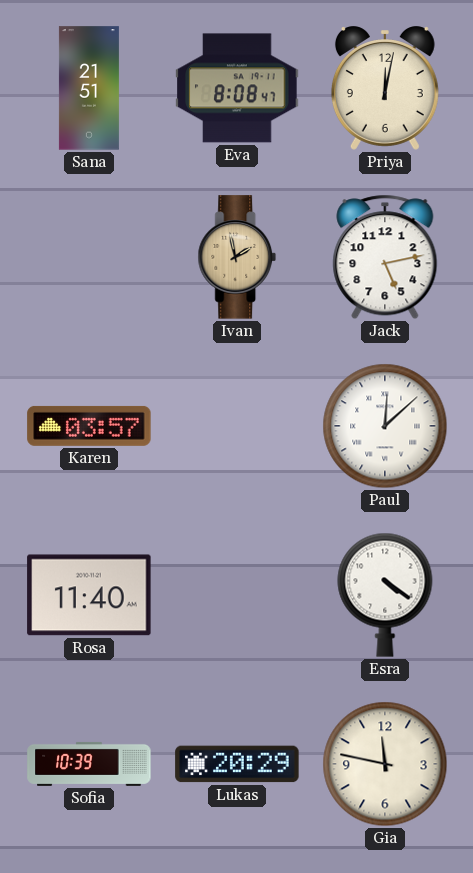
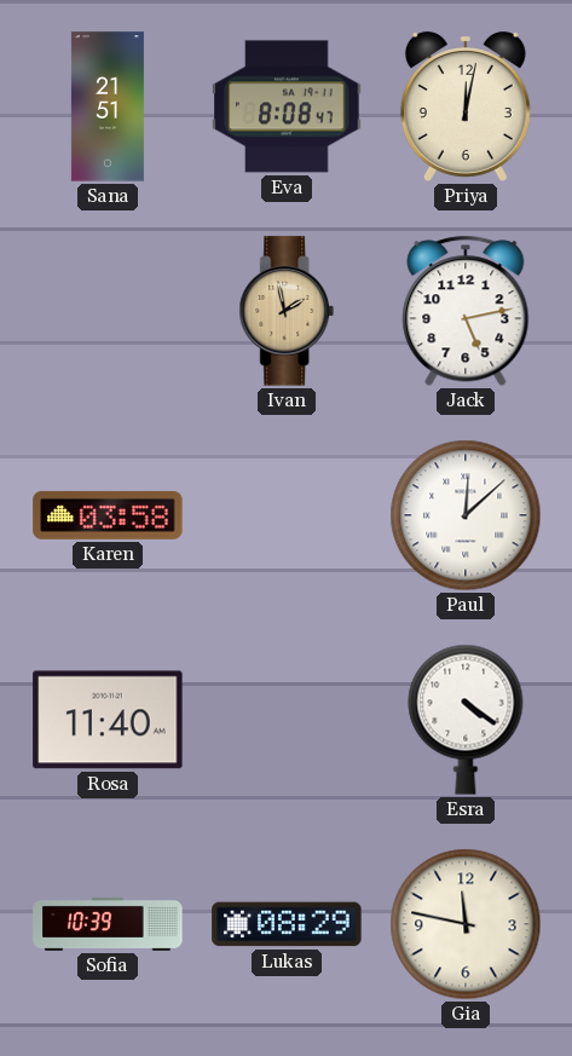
Karen: 03:57 -> 03:58
Lukas: 20:29 -> 08:29
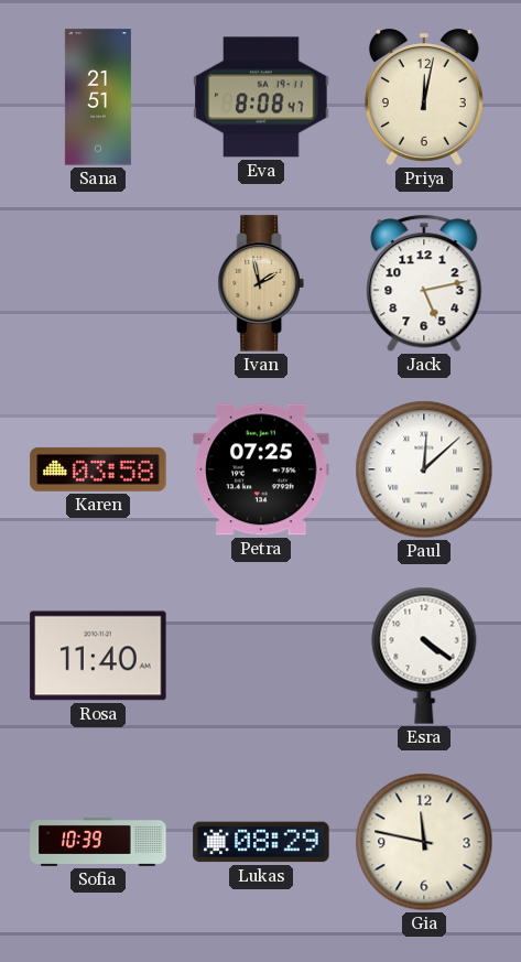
Petra: none -> 07:25
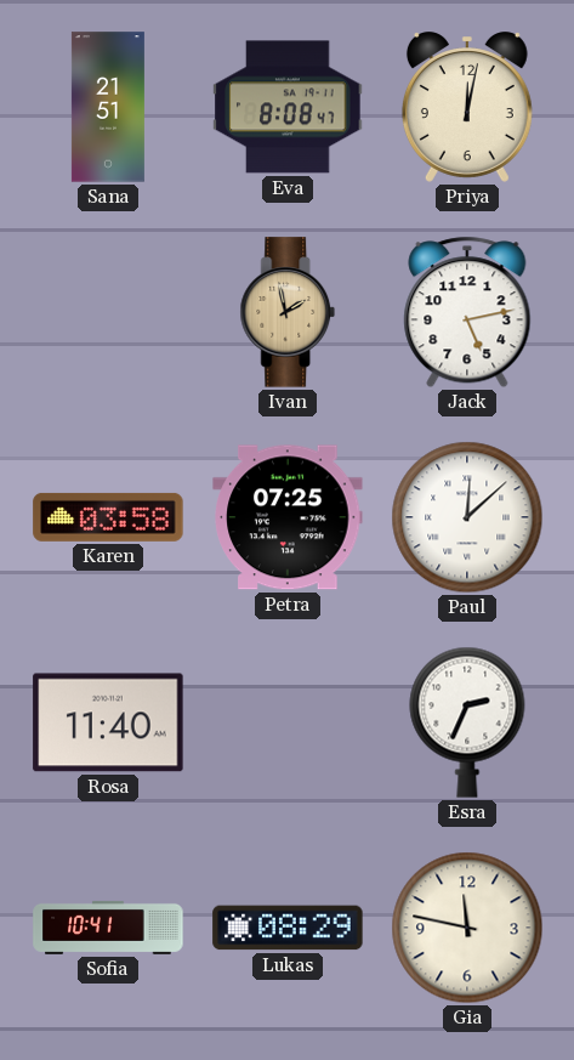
Esra: 4:21 -> 2:34
Sofia: 10:39 -> 10:41
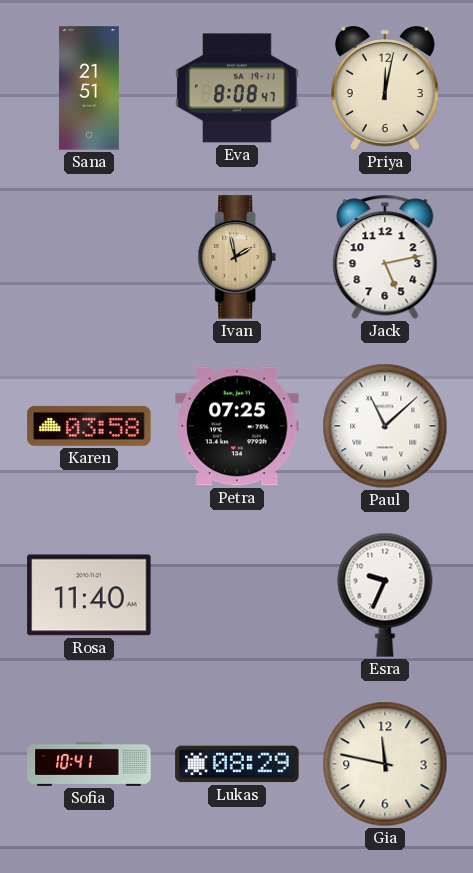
Paul: 12:08 -> 11:08
Esra: 2:34 -> 9:34
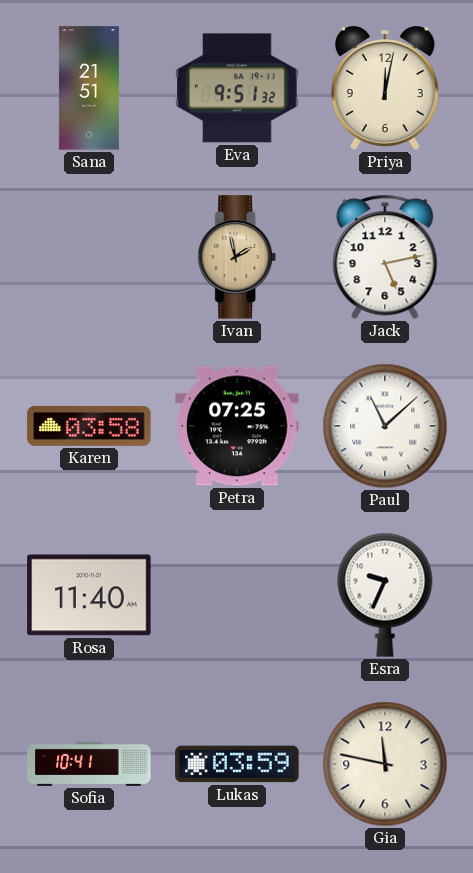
Eva: 8:08 -> 9:51
Lukas: 08:29 -> 03:59
